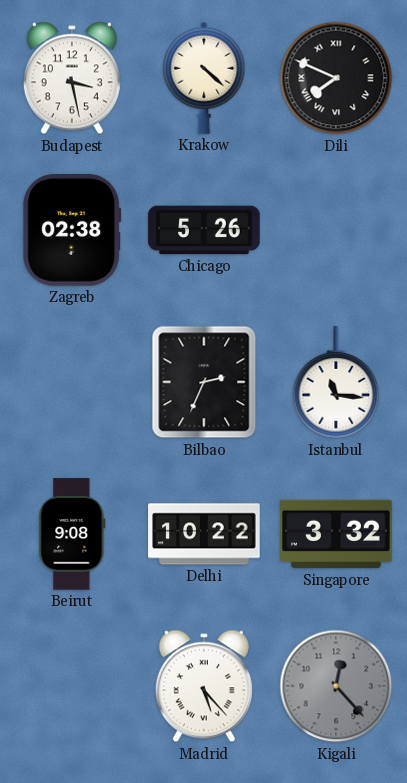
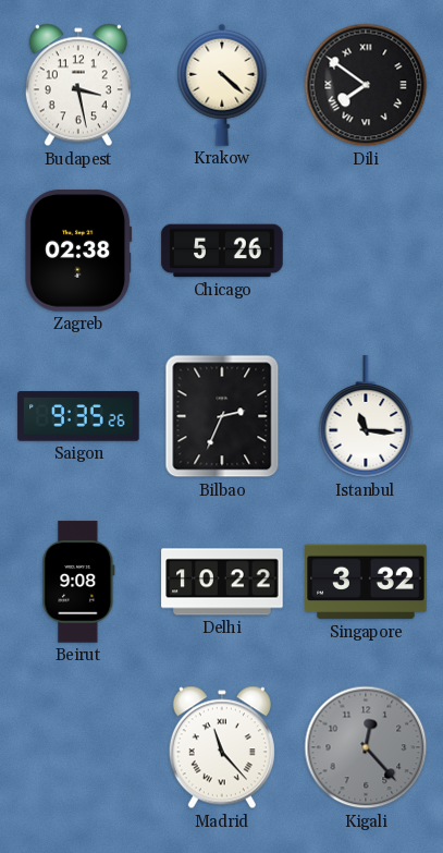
Dili: 7:49 -> 7:51
Saigon: none -> 9:35
Madrid: 5:23 -> 11:23
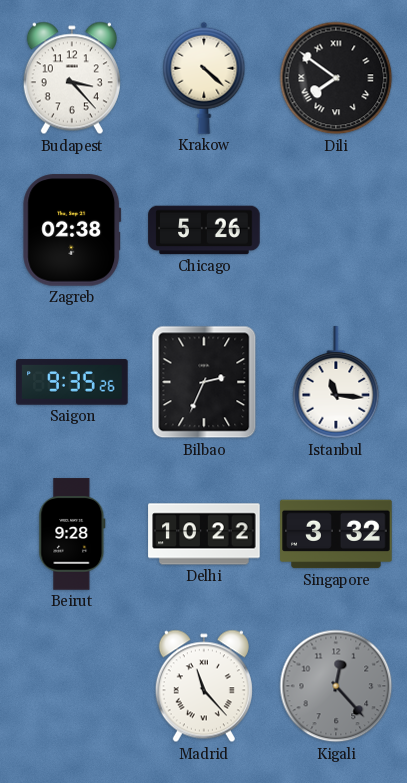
Budapest: 3:28 -> 3:23
Beirut: 9:08 -> 9:28
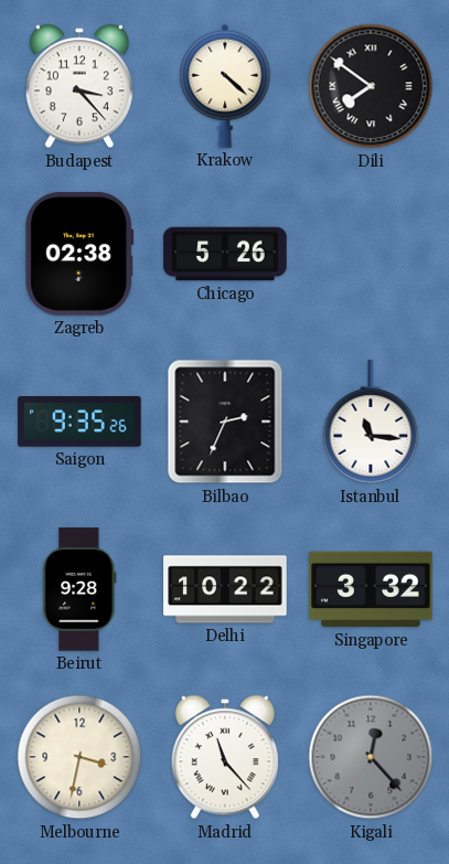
Melbourne: none -> 3:32
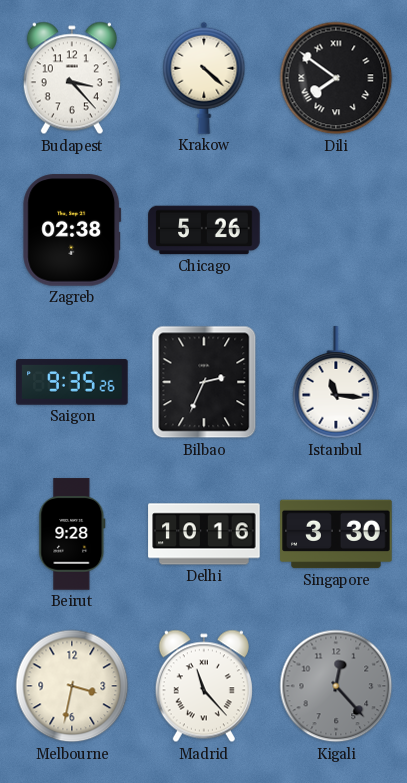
Delhi: 10:22 -> 10:16
Singapore: 3:32 -> 3:30
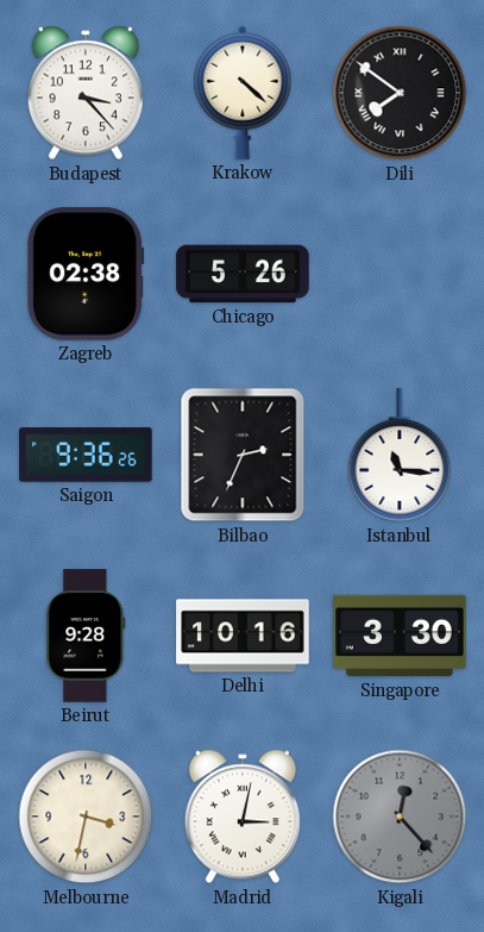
Saigon: 9:35 -> 9:36
Madrid: 11:23 -> 3:02
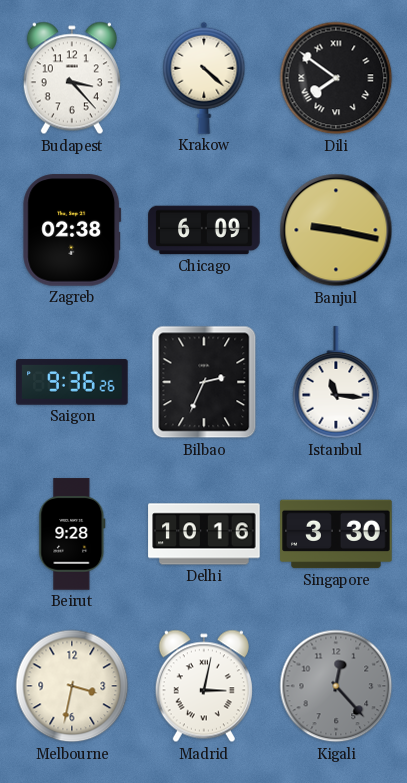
Chicago: 5:26 -> 6:09
Banjul: none -> 9:17
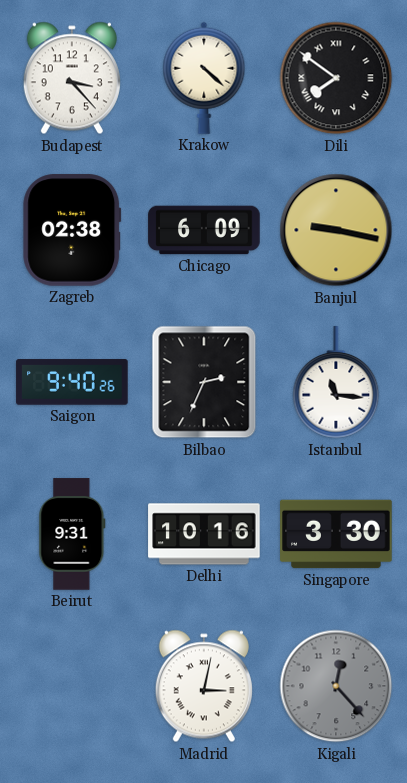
Saigon: 9:36 -> 9:40
Beirut: 9:28 -> 9:31
Melbourne: 3:32 -> none
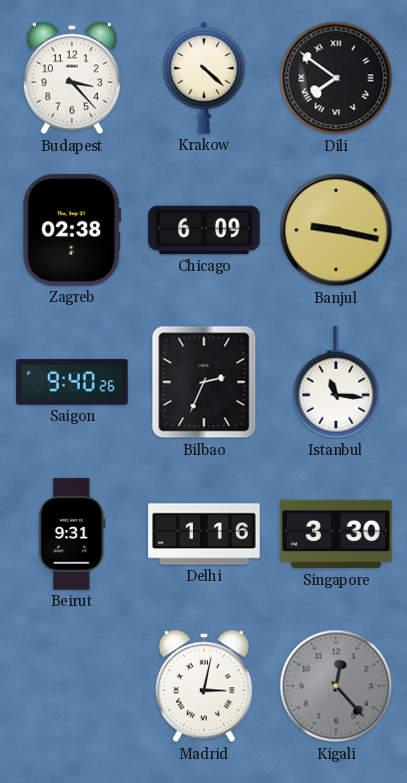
Delhi: 10:16 -> 1:16
